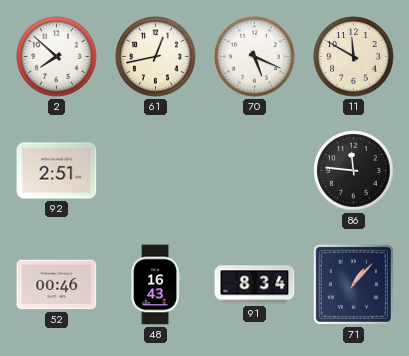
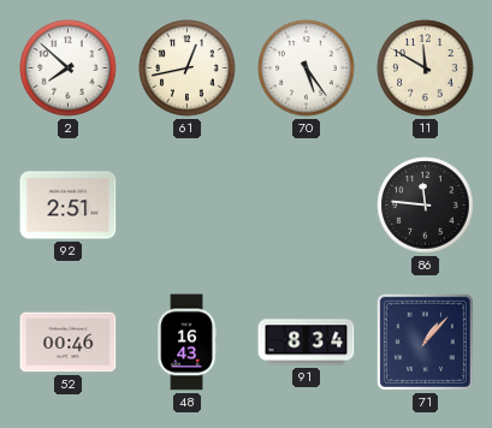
70: 5:19 -> 5:24
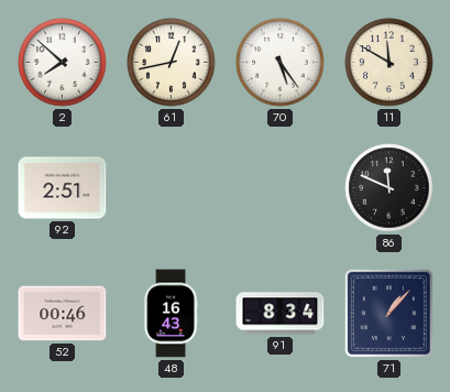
86: 11:46 -> 11:49
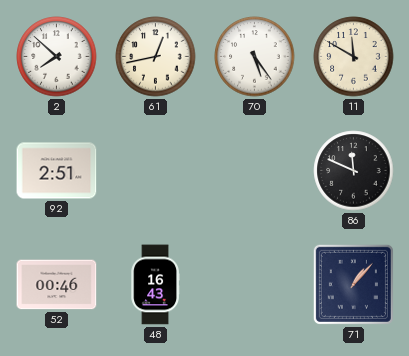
91: 8:34 -> none
